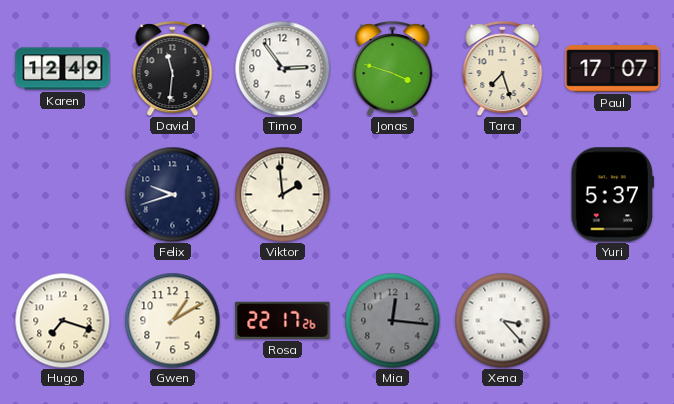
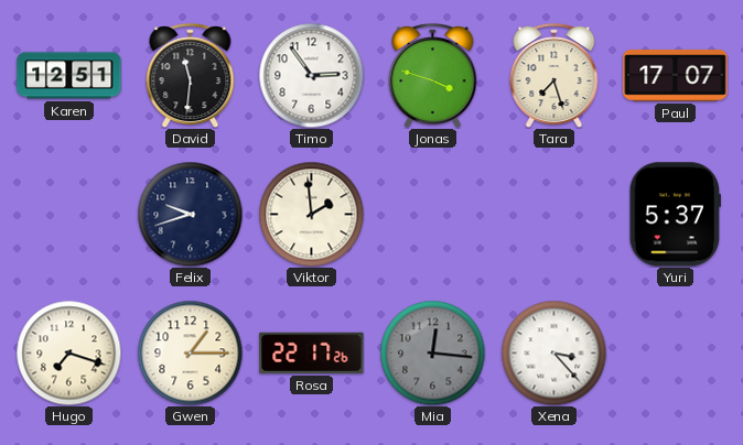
Karen: 12:49 -> 12:51
Gwen: 1:10 -> 1:15
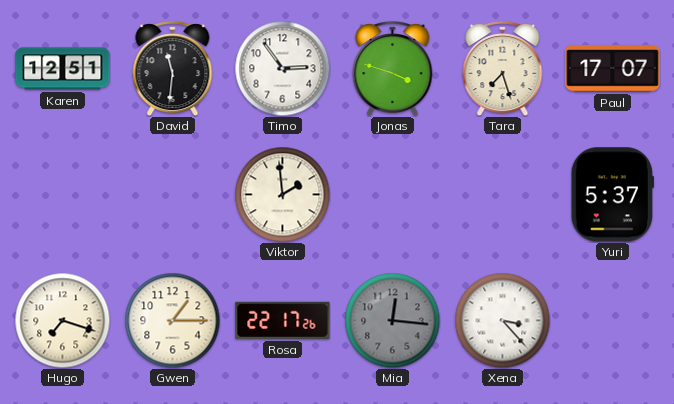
Felix: 9:42 -> none
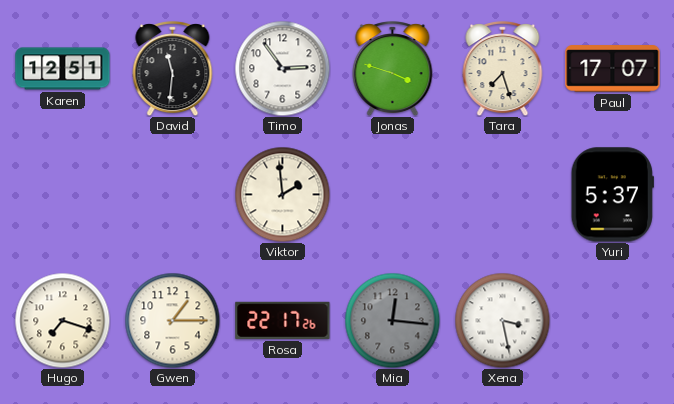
Xena: 3:23 -> 3:28
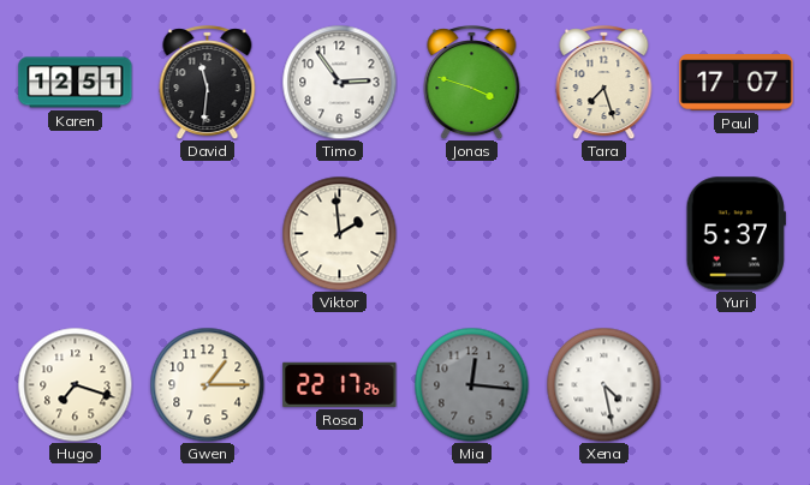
Xena: 3:28 -> 4:28
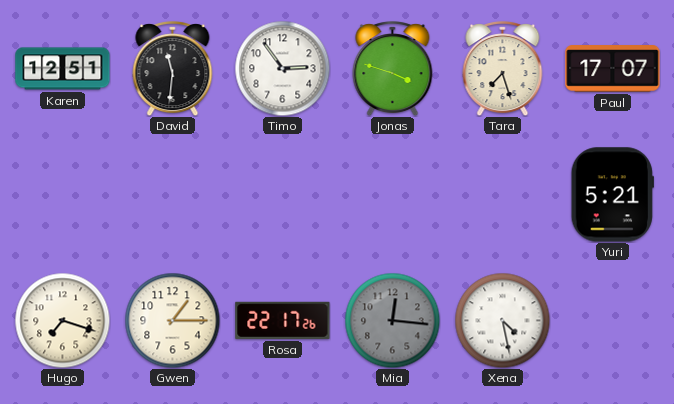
Viktor: 1:59 -> none
Yuri: 5:37 -> 5:21
